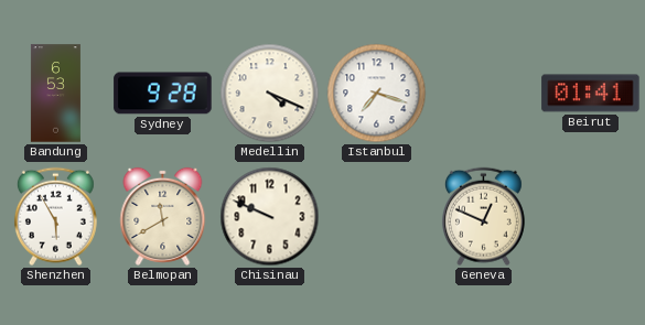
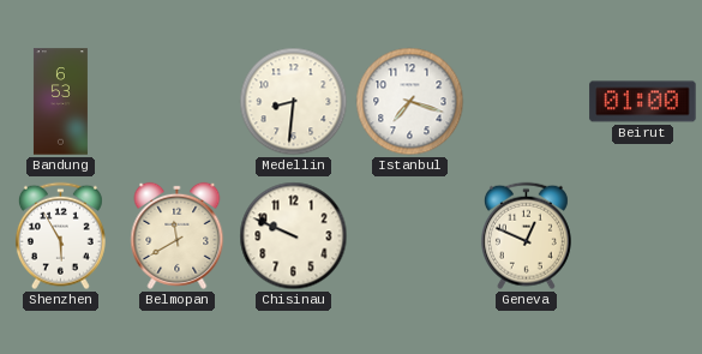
Sydney: 9:28 -> none
Medellin: 4:19 -> 8:31
Beirut: 01:41 -> 01:00
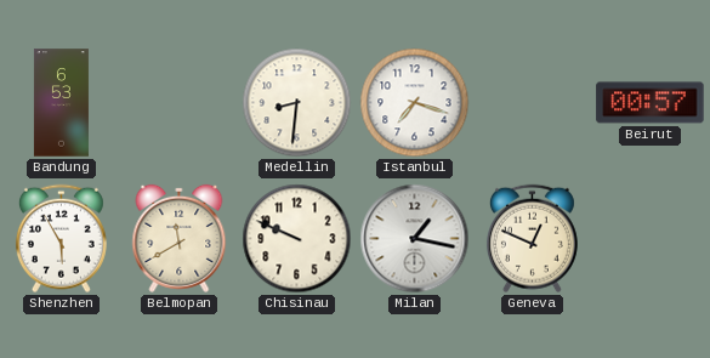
Beirut: 01:00 -> 00:57
Milan: none -> 1:17
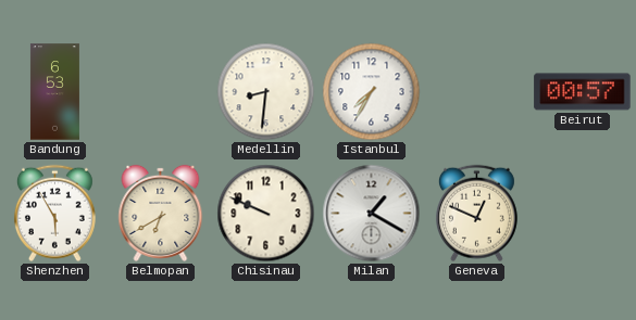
Istanbul: 7:18 -> 7:35
Belmopan: 11:40 -> 6:40
Milan: 1:17 -> 1:20
